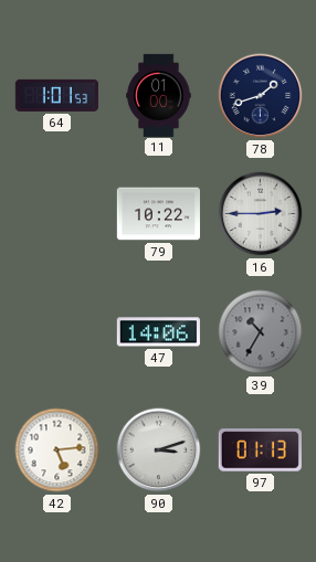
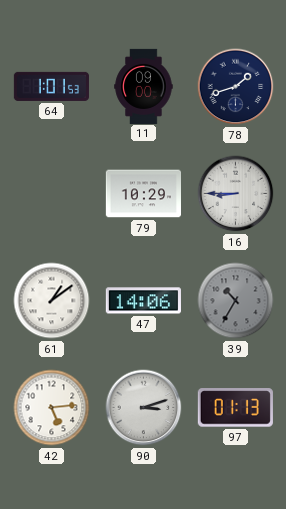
11: 01:00 -> 09:00
79: 10:22 -> 10:29
16: 2:45 -> 8:45
61: none -> 1:09
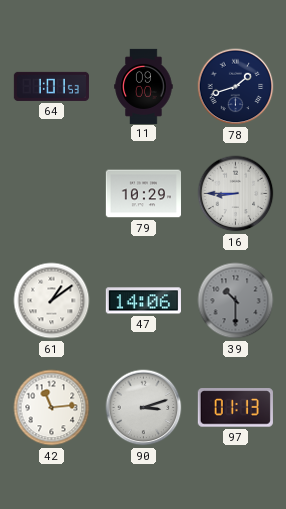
39: 10:35 -> 10:30
42: 5:14 -> 11:14
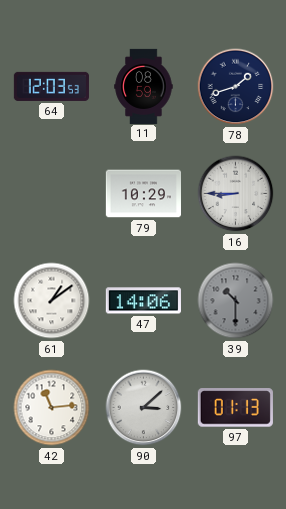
64: 1:01 -> 12:03
11: 09:00 -> 08:59
90: 3:12 -> 3:08
